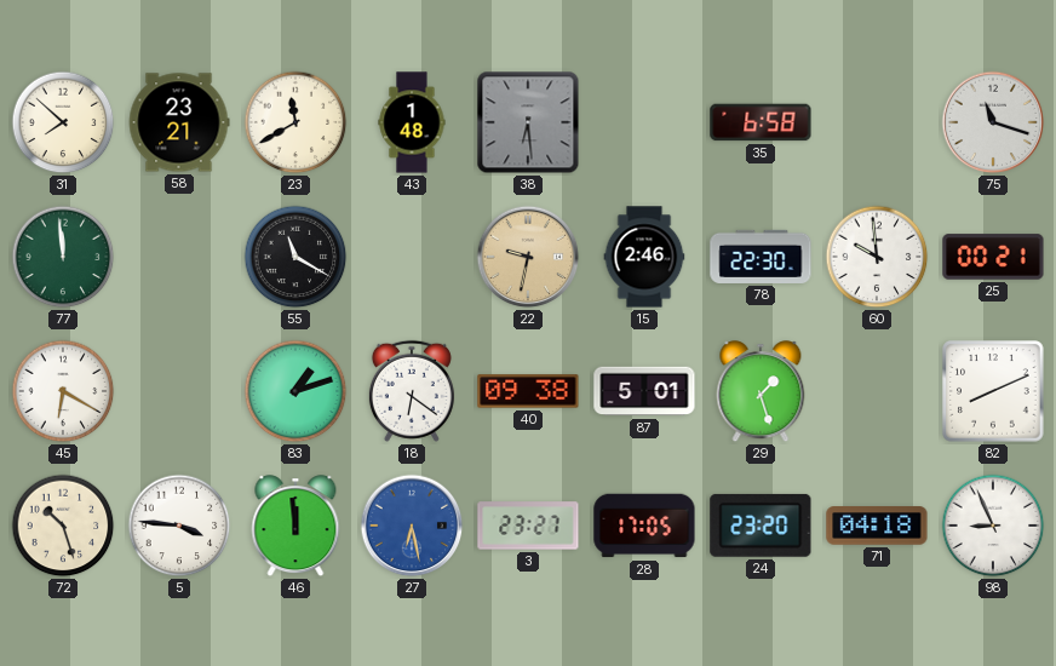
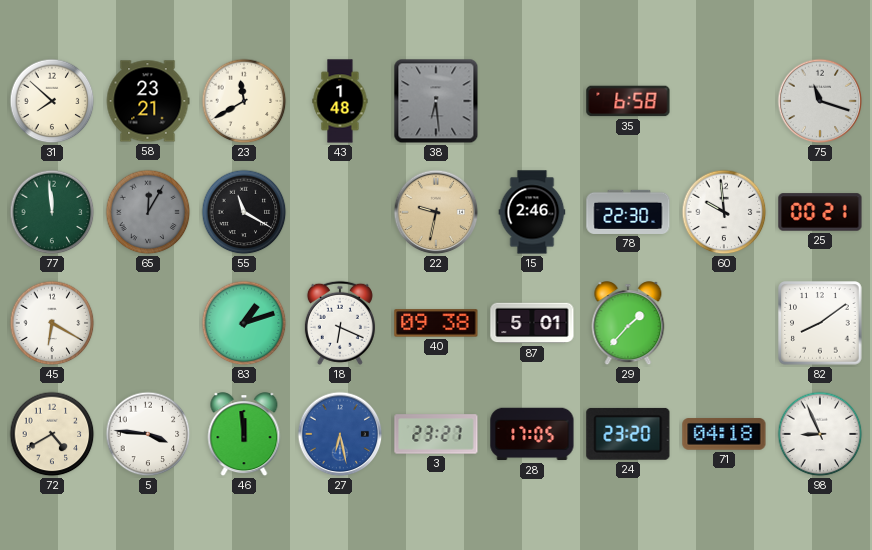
65: none -> 12:05
18: 6:21 -> 6:19
29: 1:27 -> 1:37
82: 8:11 -> 8:09
72: 10:27 -> 4:40
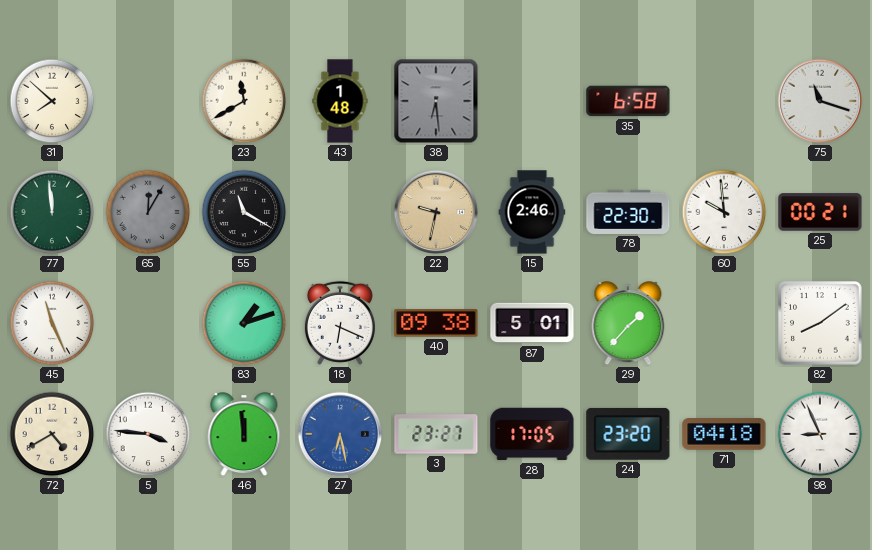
58: 23:21 -> none
45: 6:20 -> 11:26
